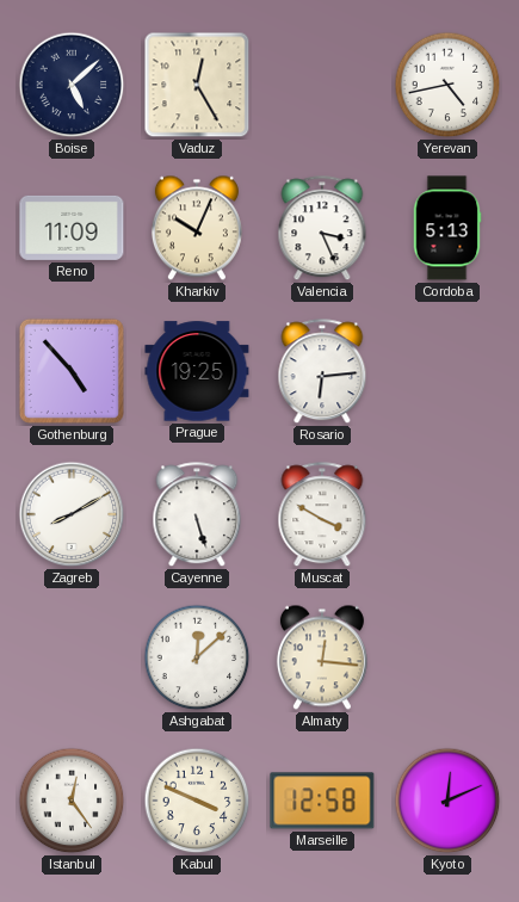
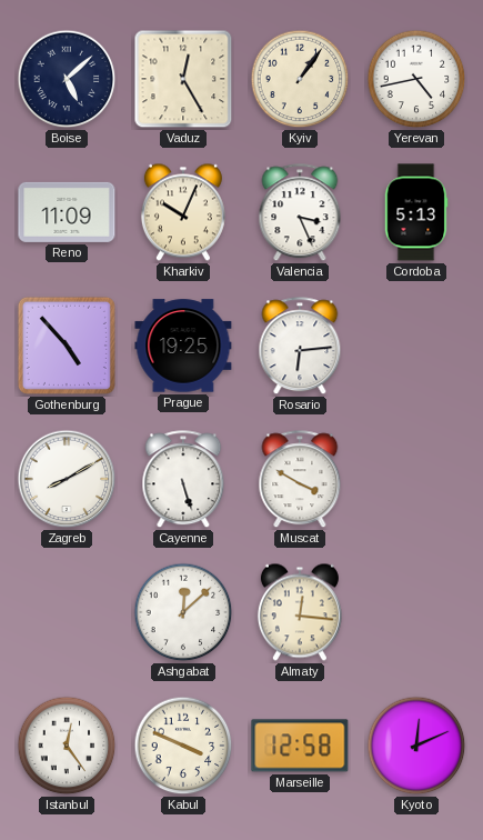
Kyiv: none -> 1:06
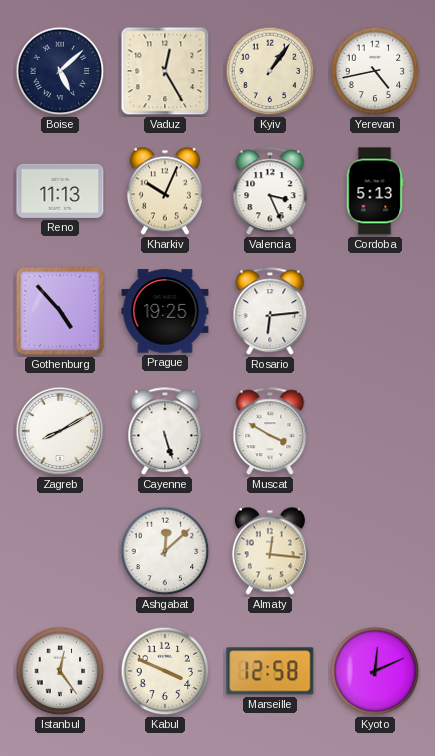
Reno: 11:09 -> 11:13
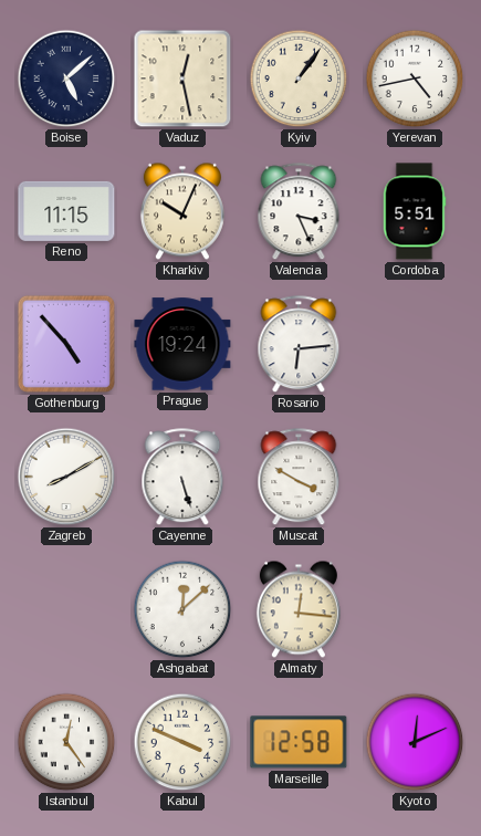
Vaduz: 12:25 -> 12:28
Reno: 11:13 -> 11:15
Cordoba: 5:13 -> 5:51
Prague: 19:25 -> 19:24
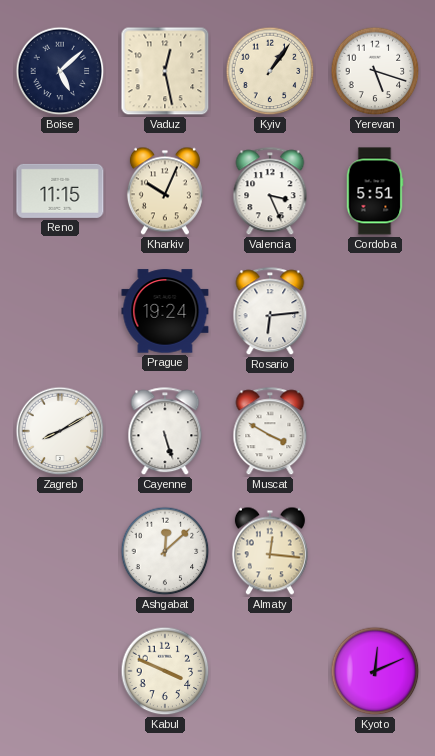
Yerevan: 4:43 -> 5:18
Gothenburg: 4:53 -> none
Istanbul: 12:24 -> none
Marseille: 12:58 -> none
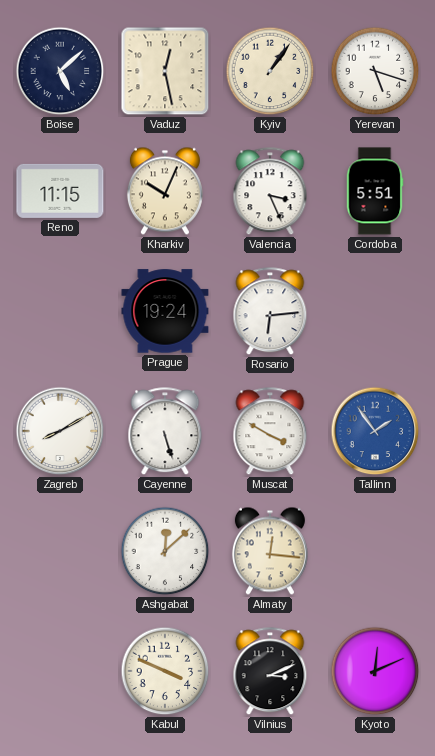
Tallinn: none -> 1:54
Vilnius: none -> 3:11
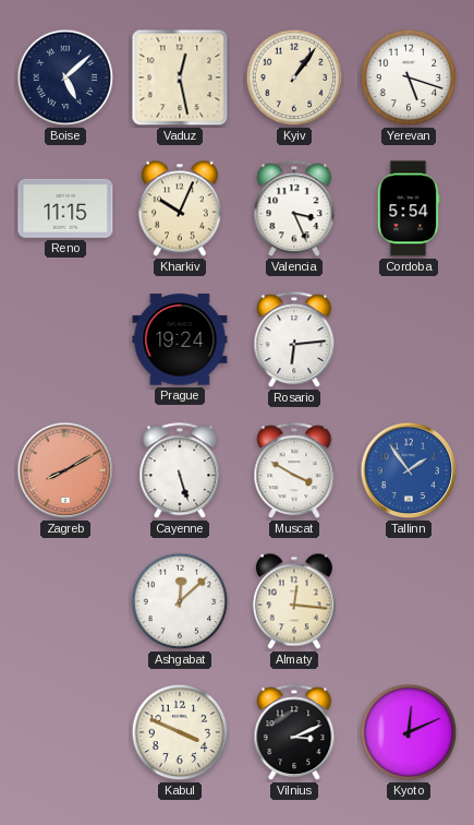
Cordoba: 5:51 -> 5:54
Zagreb dial: white -> salmon
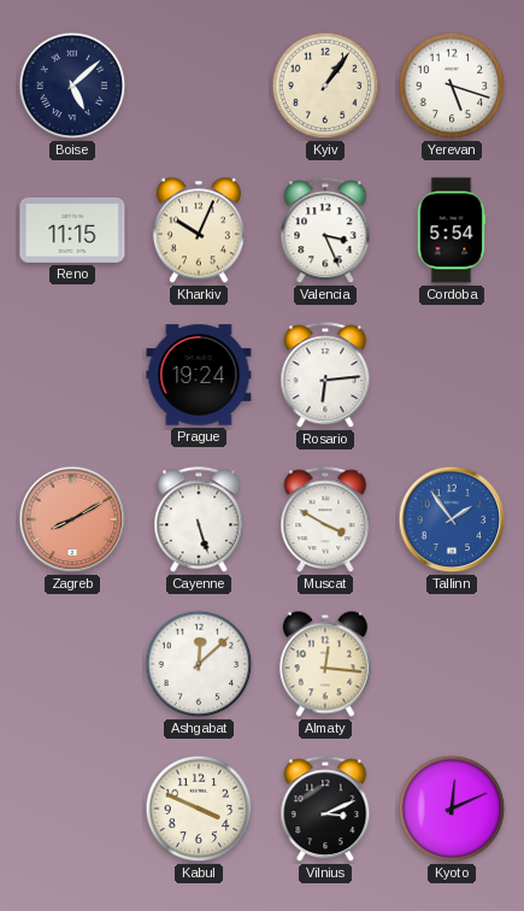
Vaduz: 12:28 -> none
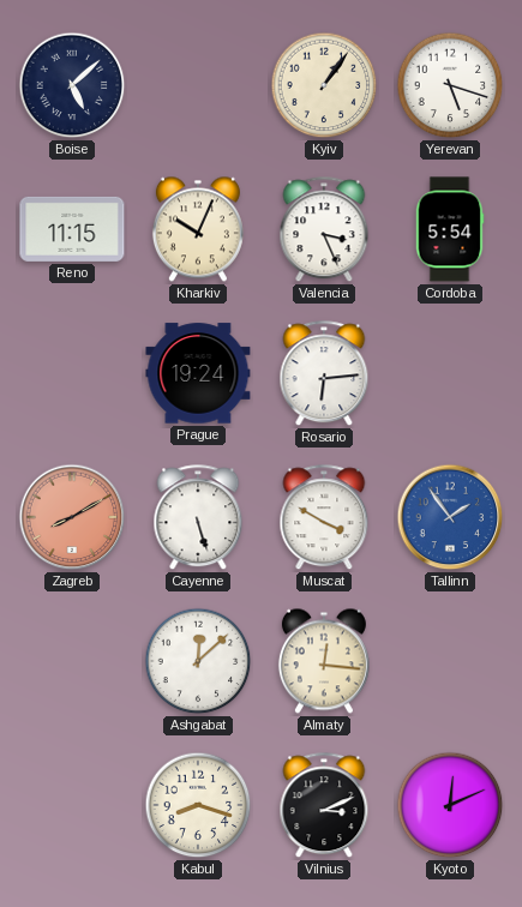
Kabul: 3:49 -> 8:18
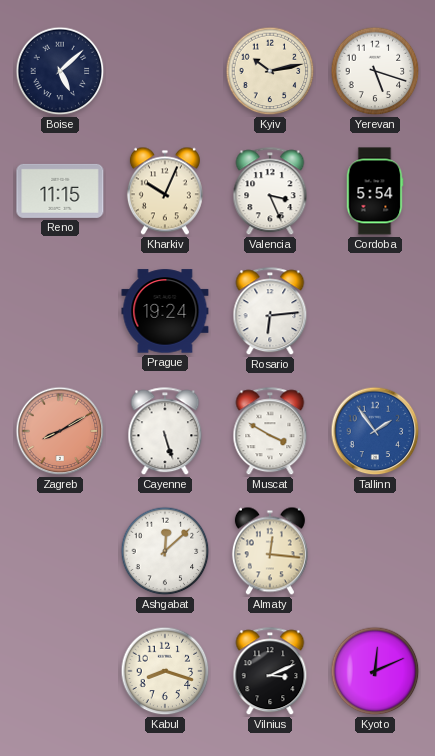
Kyiv: 1:06 -> 10:13
